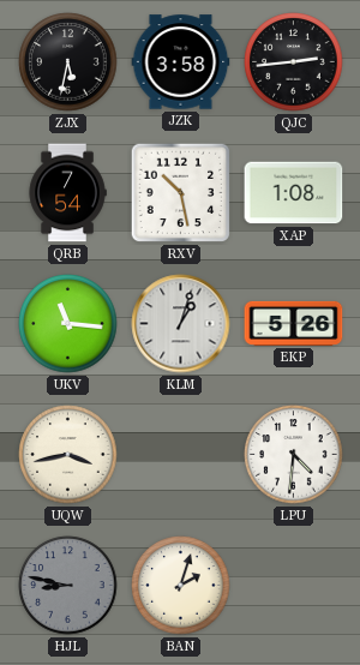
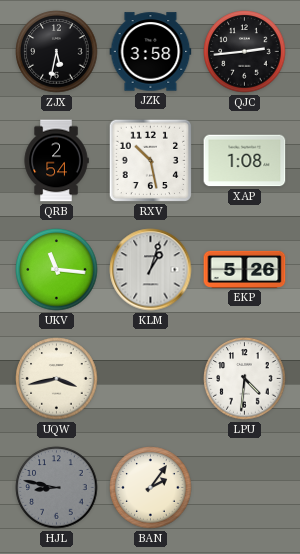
QRB: 7:54 -> 2:54
BAN: 2:03 -> 2:06
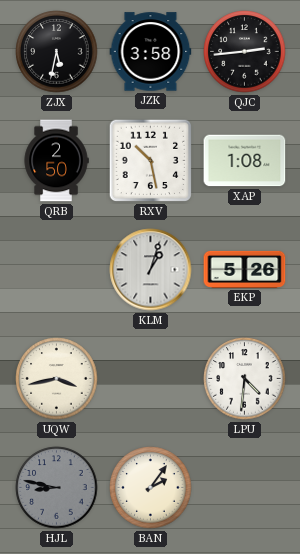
QRB: 2:54 -> 2:50
UKV: 11:16 -> none
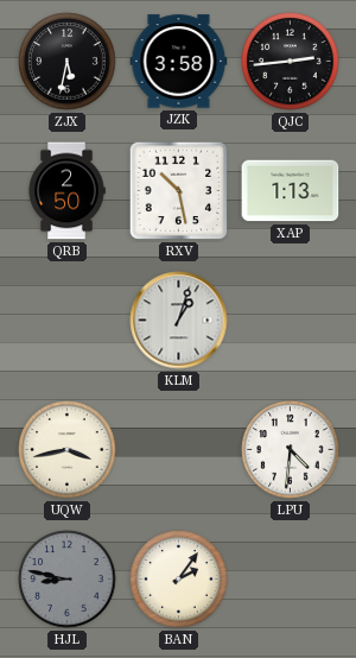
XAP: 1:08 -> 1:13
EKP: 5:26 -> none
